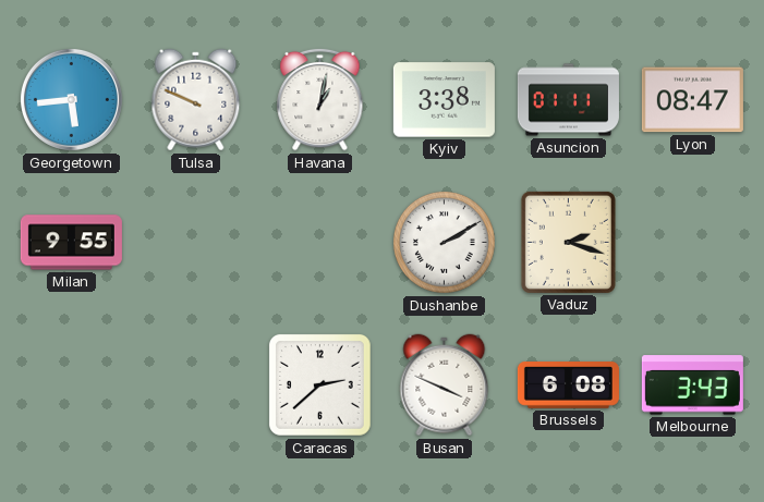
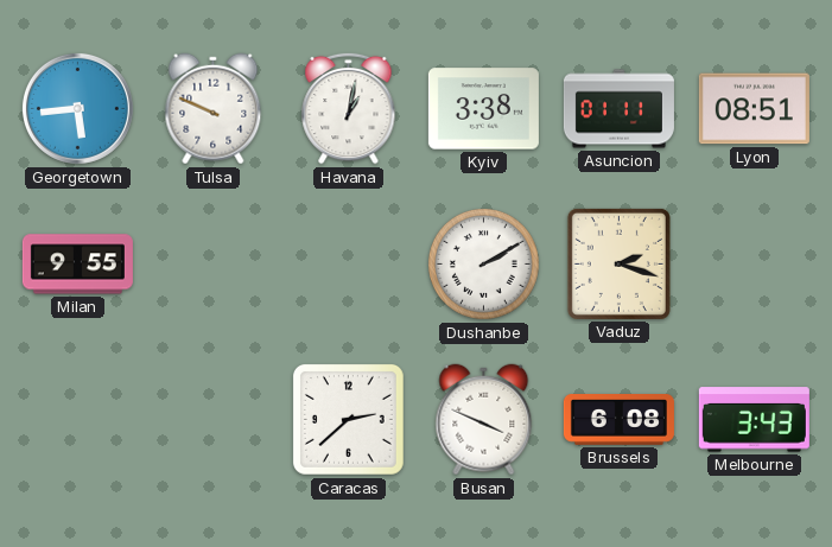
Lyon: 08:47 -> 08:51
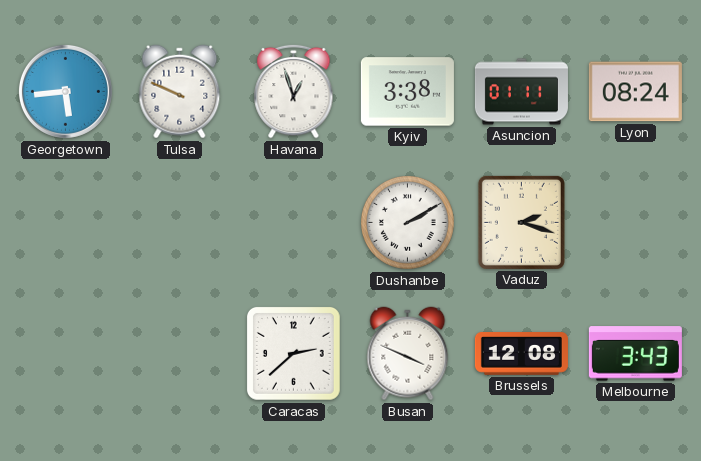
Havana: 1:02 -> 12:57
Lyon: 08:51 -> 08:24
Milan: 9:55 -> none
Brussels: 6:08 -> 12:08
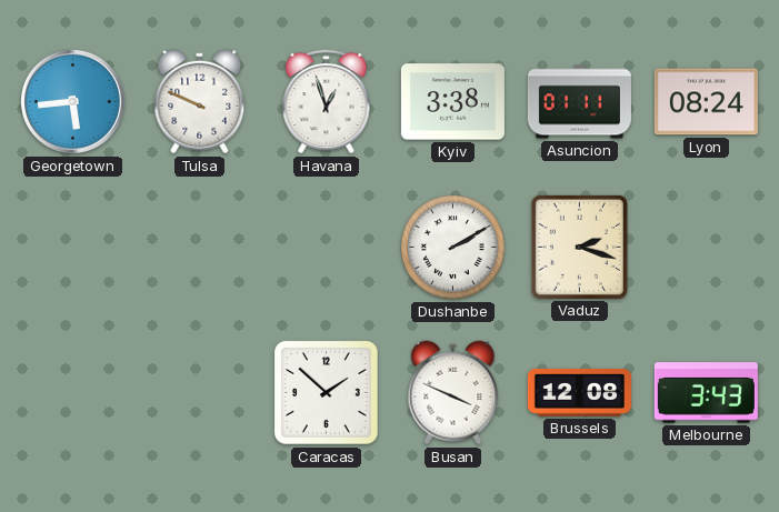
Caracas: 2:38 -> 1:52
